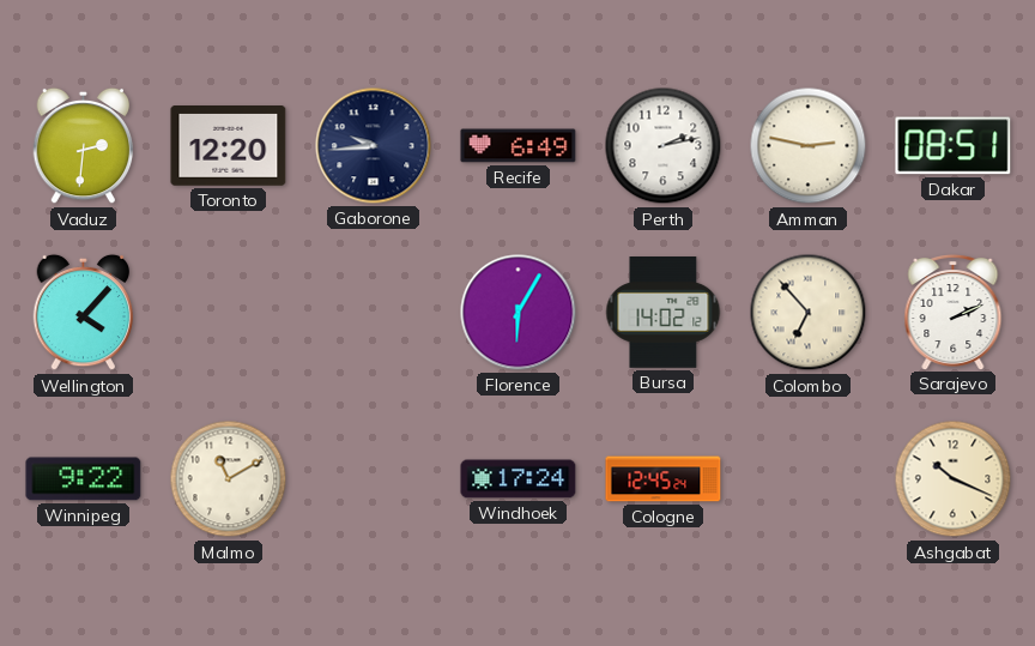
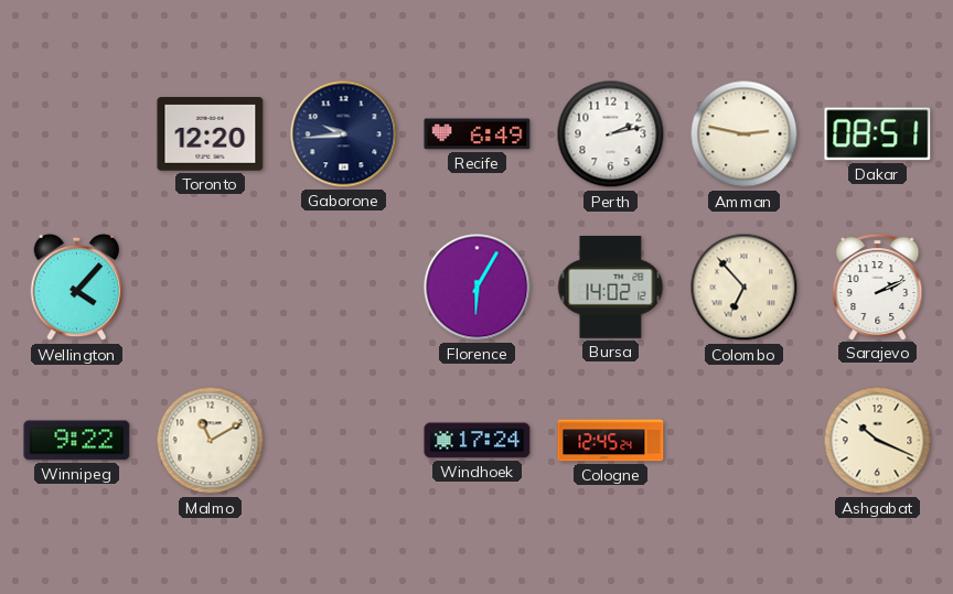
Vaduz: 2:31 -> none
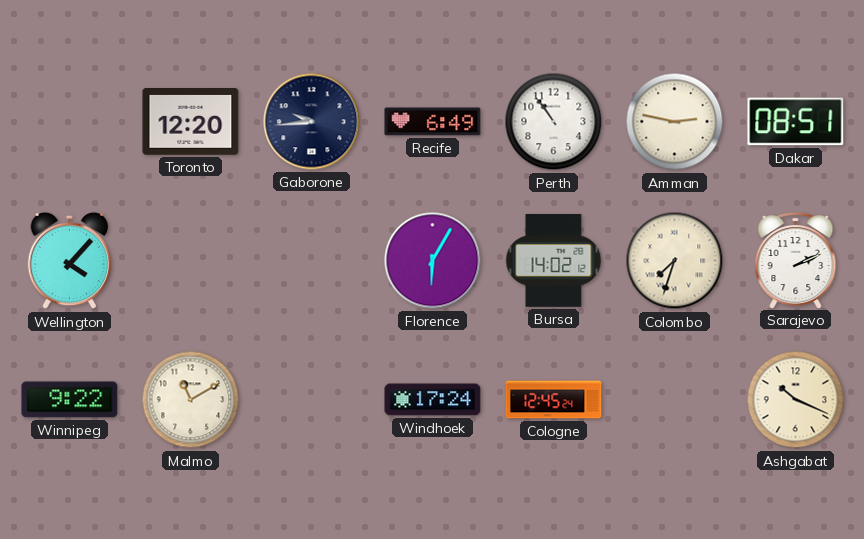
Perth: 2:13 -> 10:54
Colombo: 6:53 -> 7:33
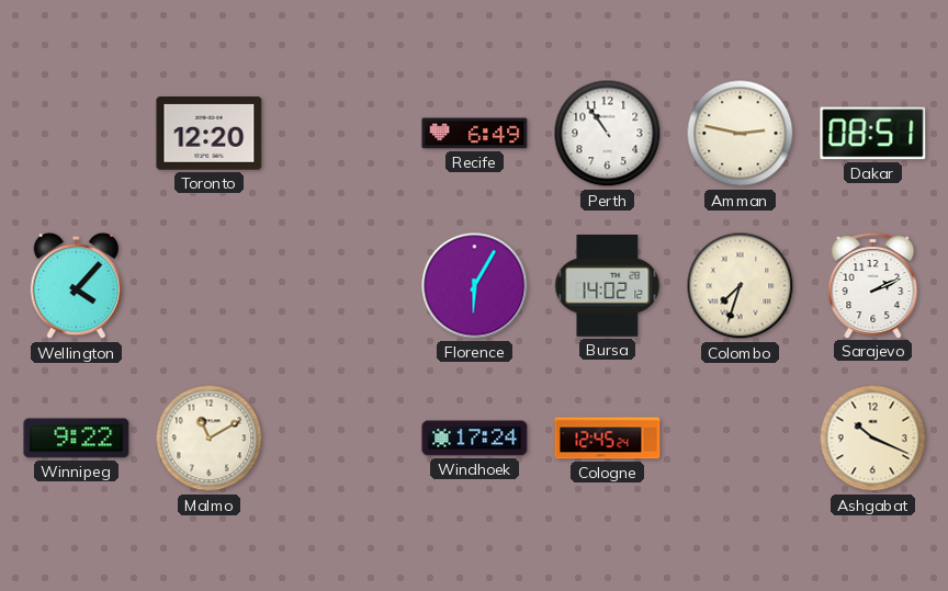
Gaborone: 9:44 -> none
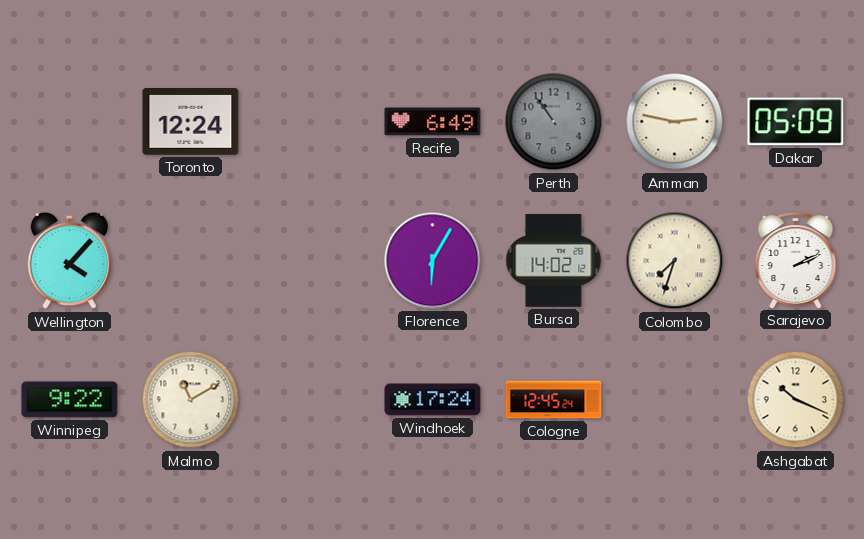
Toronto: 12:20 -> 12:24
Perth dial: white -> grey
Dakar: 08:51 -> 05:09
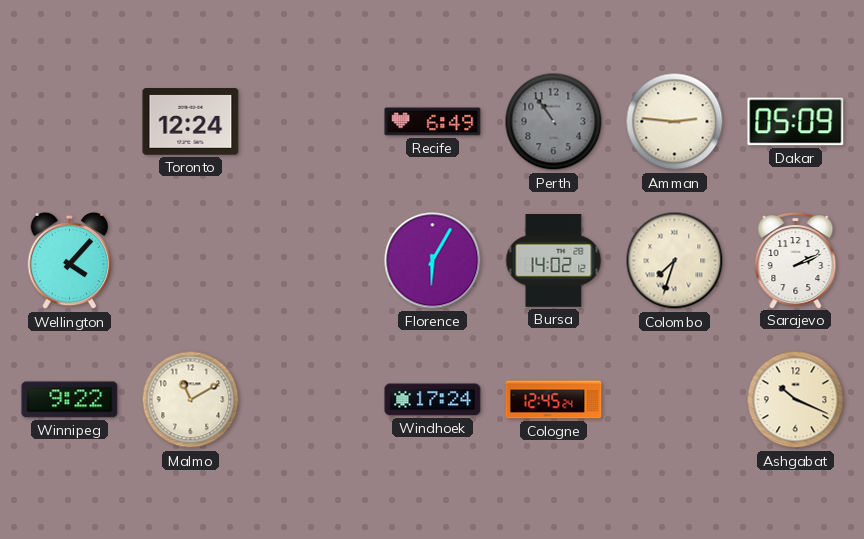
Amman: 2:47 -> 2:46
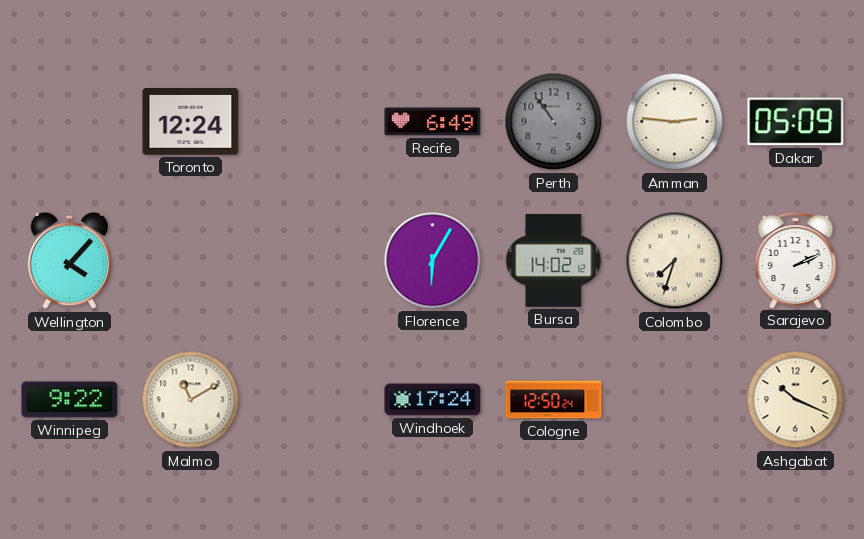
Cologne: 12:45 -> 12:50
